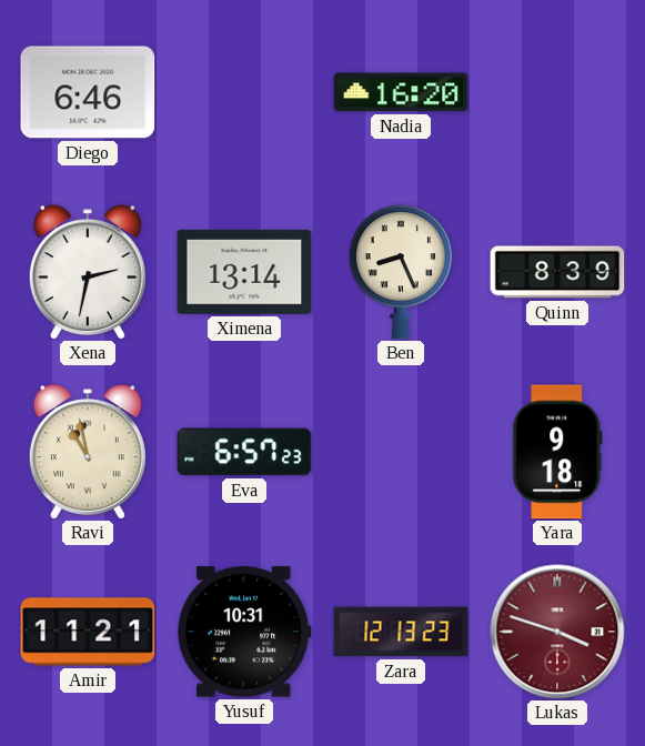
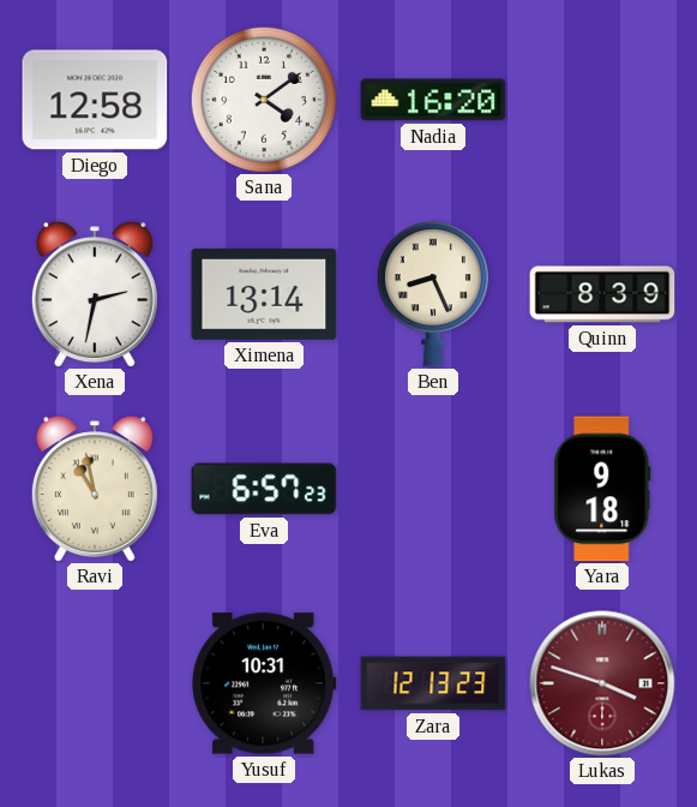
Diego: 6:46 -> 12:58
Sana: none -> 4:09
Amir: 11:21 -> none
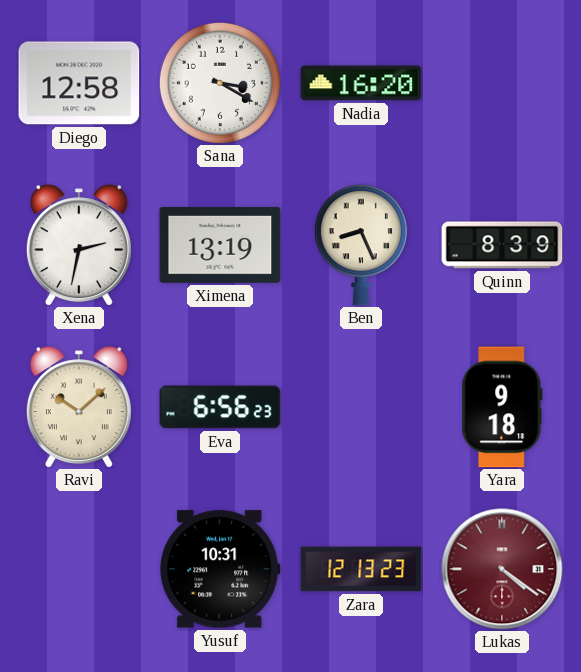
Sana: 4:09 -> 3:20
Ximena: 13:14 -> 13:19
Ravi: 10:58 -> 10:08
Eva: 6:57 -> 6:56
Lukas: 3:48 -> 4:21
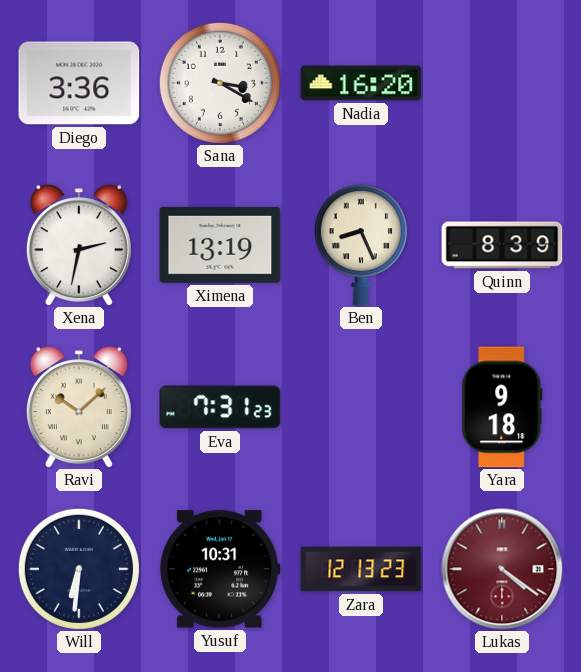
Diego: 12:58 -> 3:36
Eva: 6:56 -> 7:31
Will: none -> 6:31
